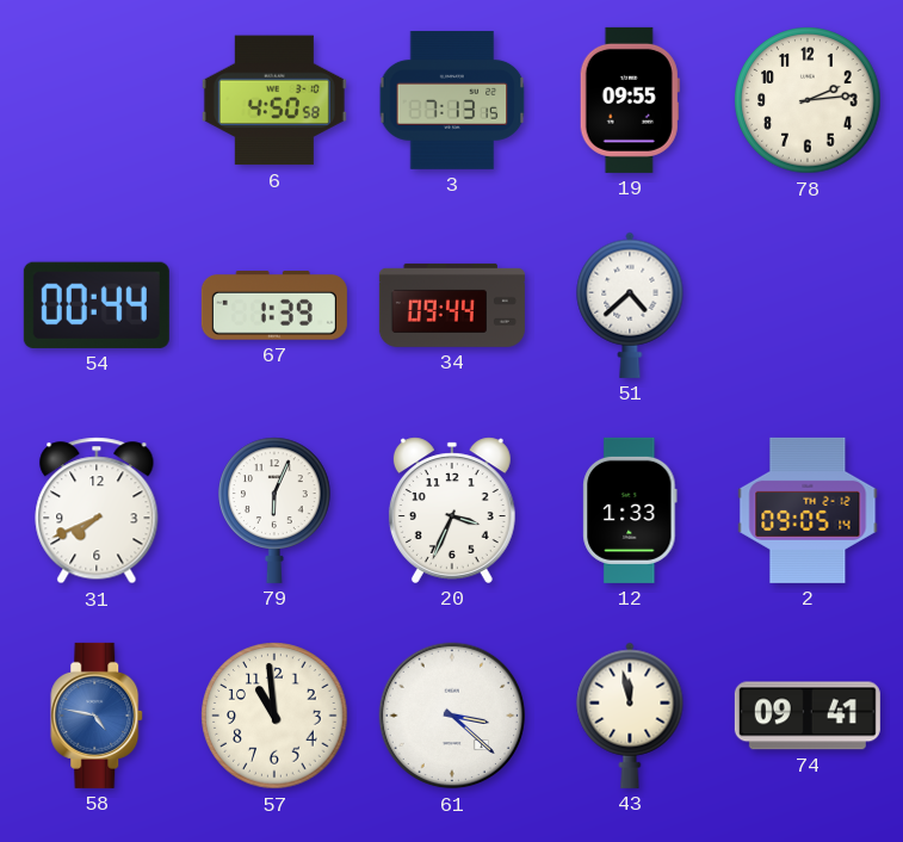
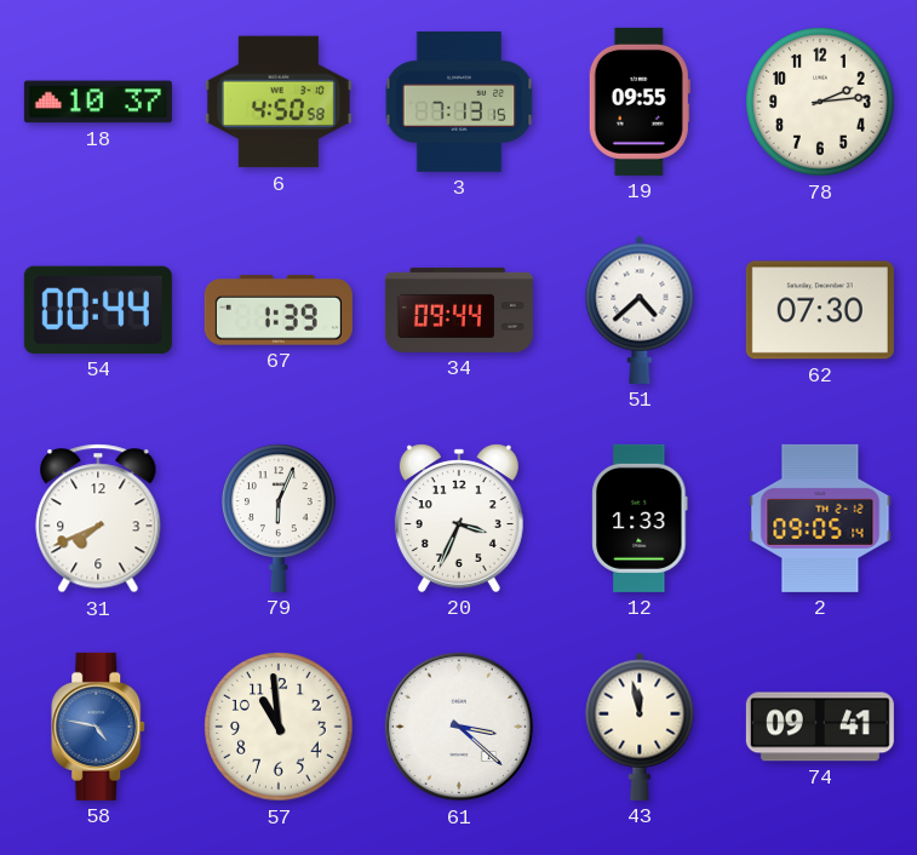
18: none -> 10:37
62: none -> 07:30
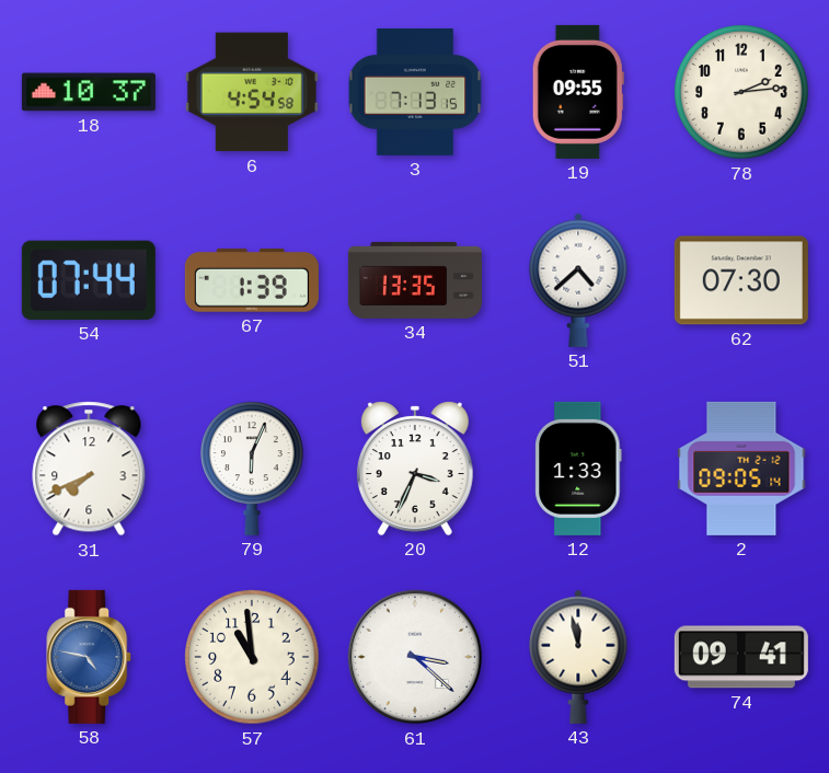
6: 4:50 -> 4:54
54: 00:44 -> 07:44
34: 09:44 -> 13:35
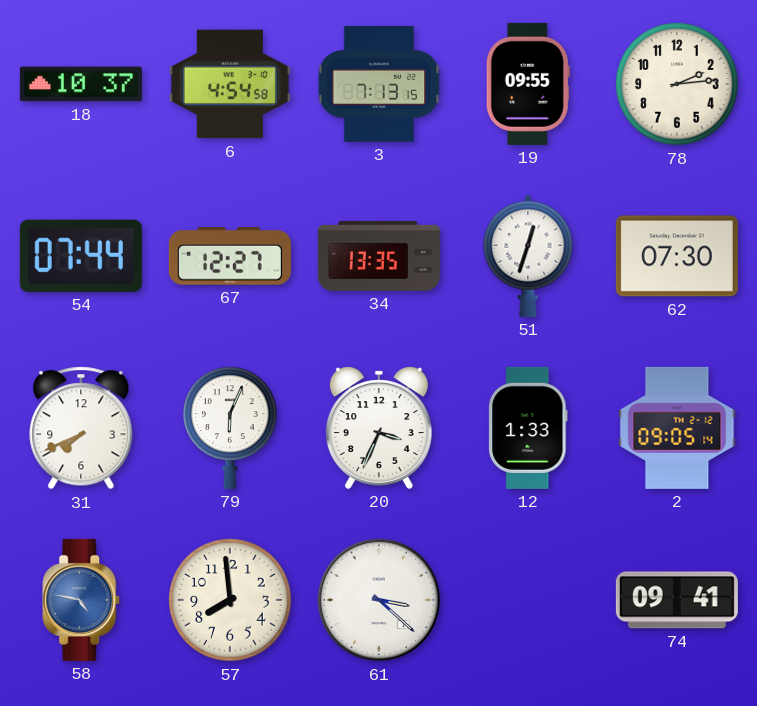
67: 1:39 -> 12:27
51: 4:38 -> 12:33
57: 10:59 -> 7:59
43: 11:58 -> none
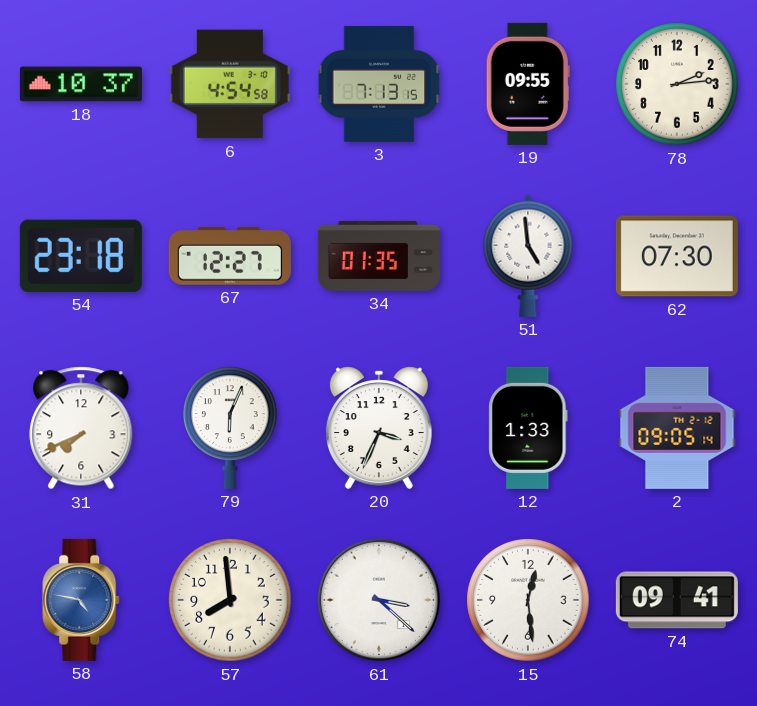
54: 07:44 -> 23:18
34: 13:35 -> 01:35
51: 12:33 -> 4:59
15: none -> 12:29
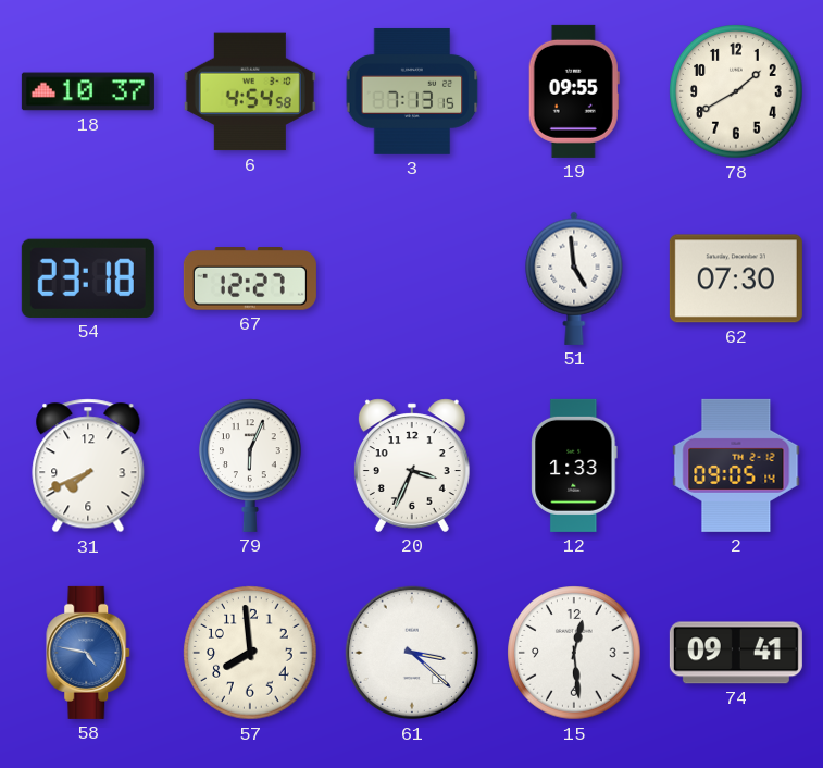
78: 2:14 -> 1:40
34: 01:35 -> none
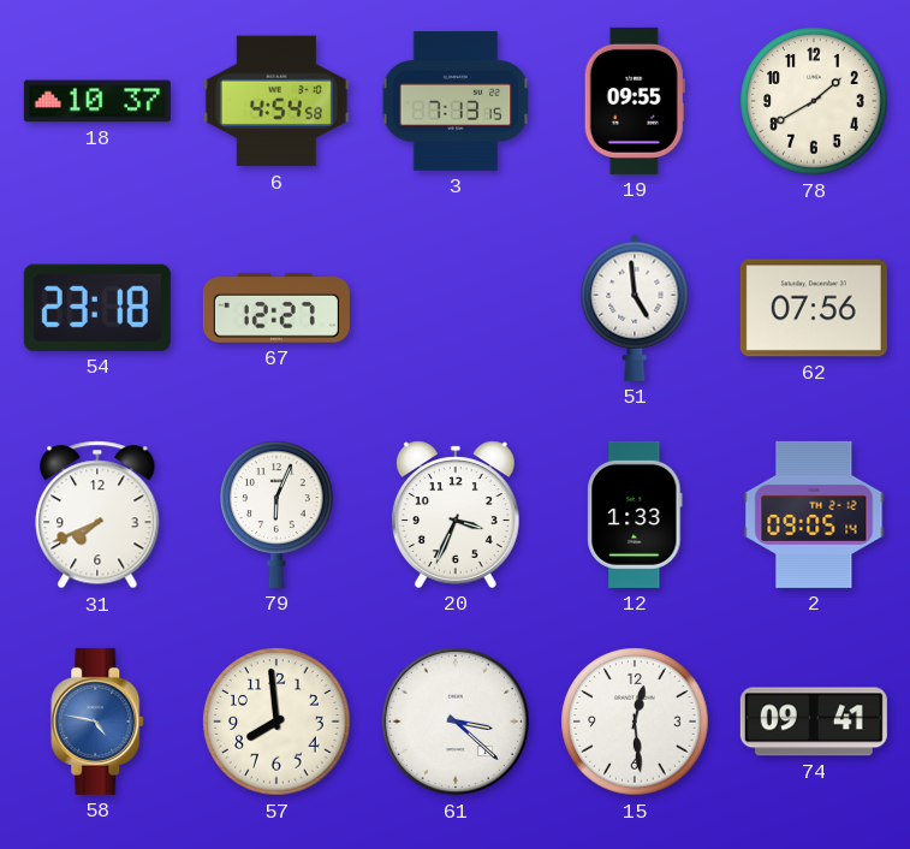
62: 07:30 -> 07:56
